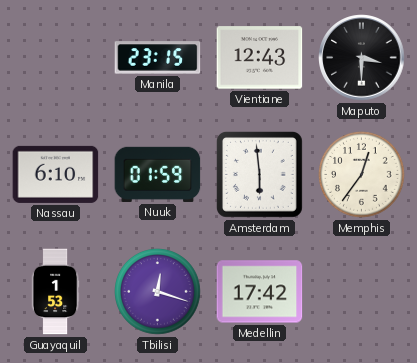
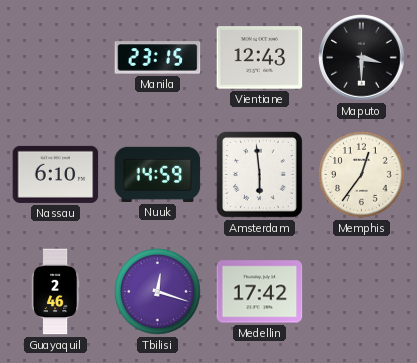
Nuuk: 01:59 -> 14:59
Guayaquil: 1:53 -> 2:46
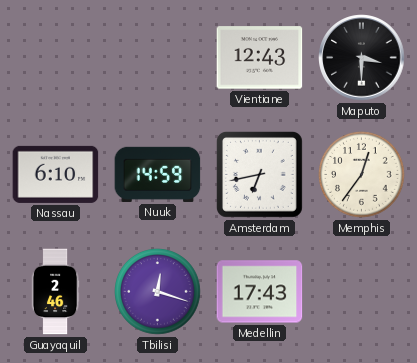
Manila: 23:15 -> none
Amsterdam: 5:59 -> 6:43
Medellin: 17:42 -> 17:43
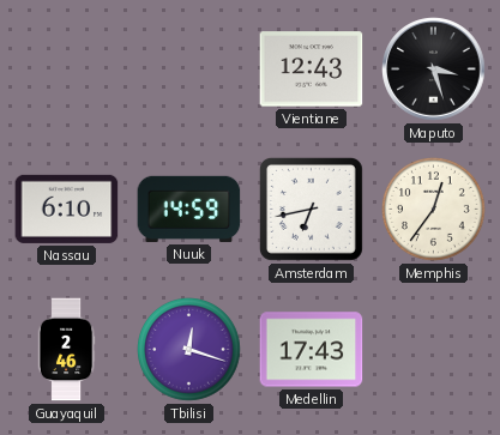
Maputo: 3:30 -> 3:27
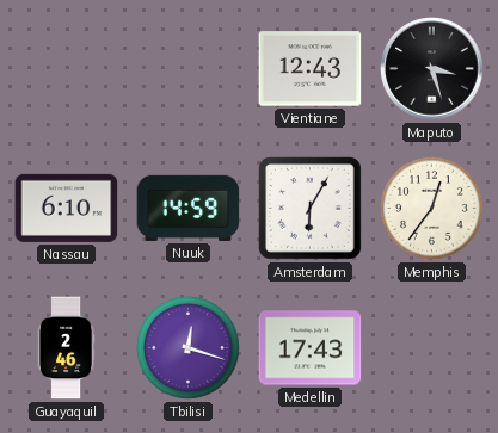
Amsterdam: 6:43 -> 6:05
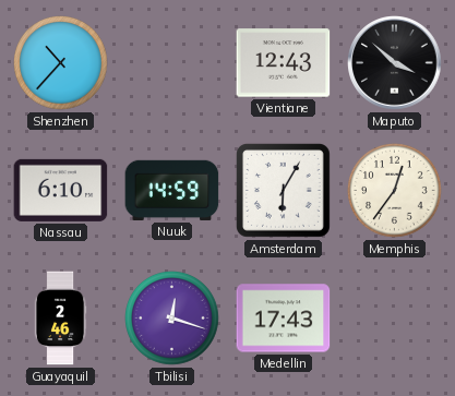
Shenzhen: none -> 10:37
Maputo: 3:27 -> 3:52
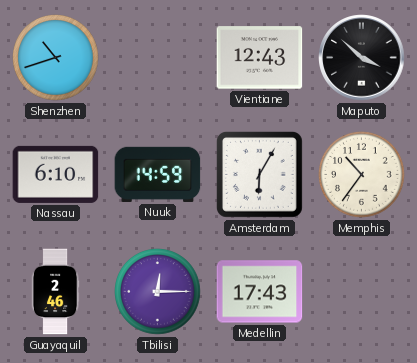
Shenzhen: 10:37 -> 10:42
Memphis: 12:36 -> 10:36
Tbilisi: 12:18 -> 12:15
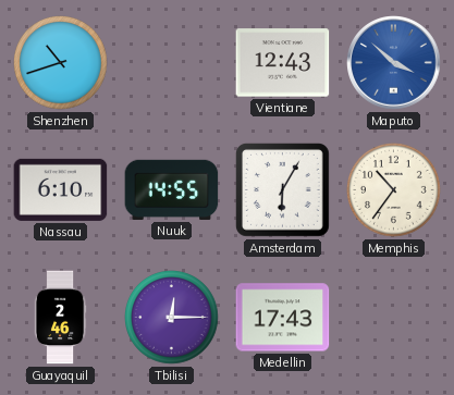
Maputo dial: black -> blue
Nuuk: 14:59 -> 14:55
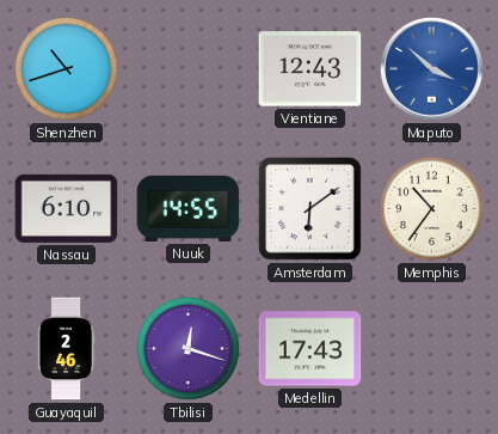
Amsterdam: 6:05 -> 6:09
Tbilisi: 12:15 -> 12:18
